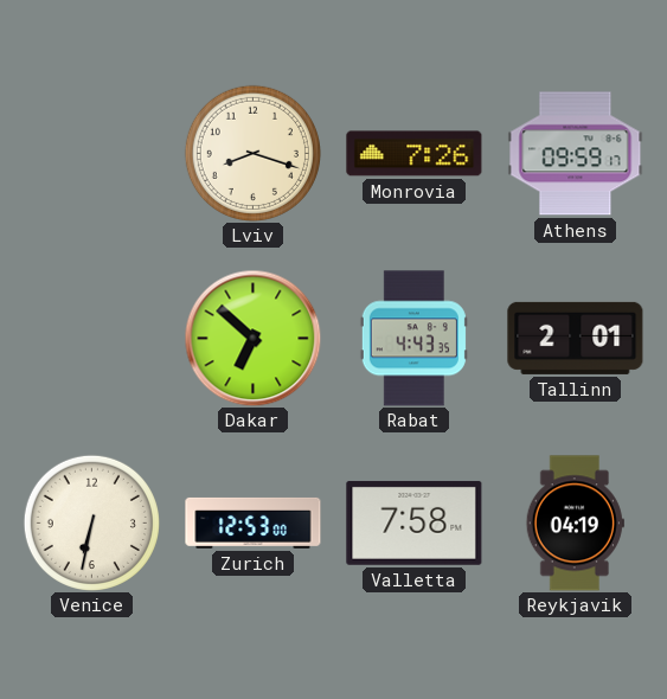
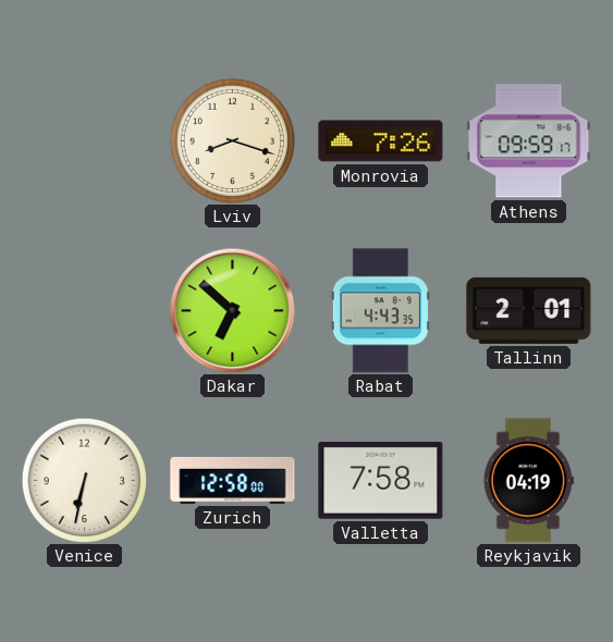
Zurich: 12:53 -> 12:58
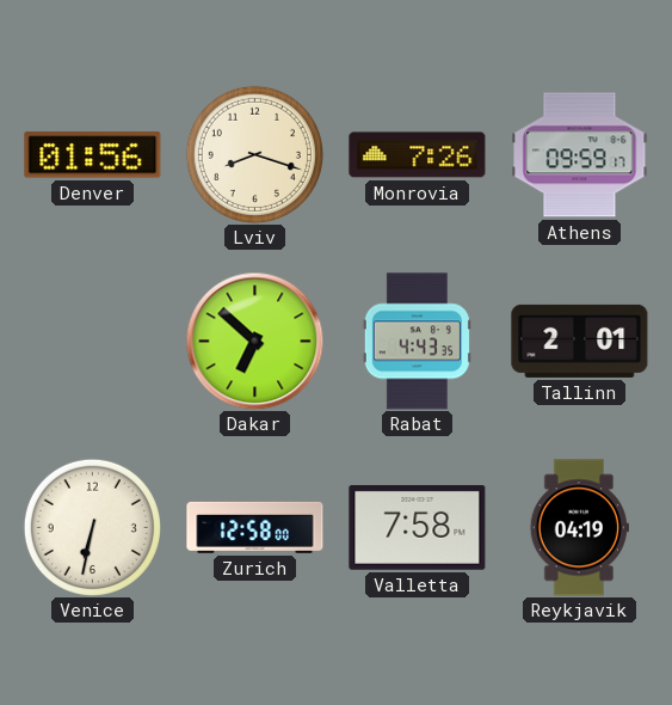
Denver: none -> 01:56
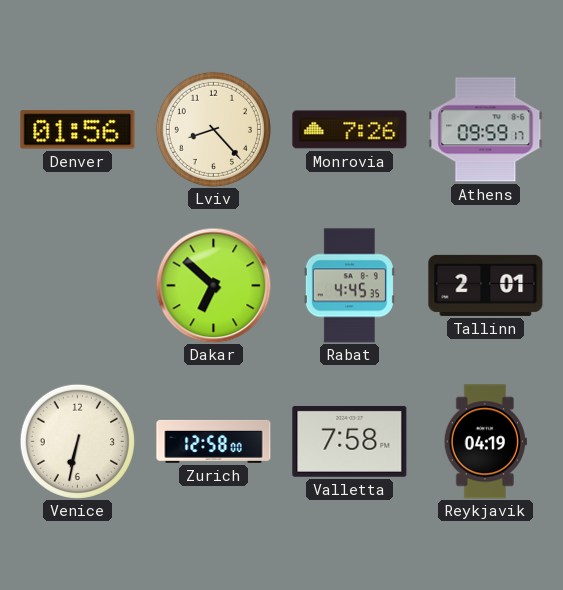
Lviv: 8:18 -> 8:23
Rabat: 4:43 -> 4:45
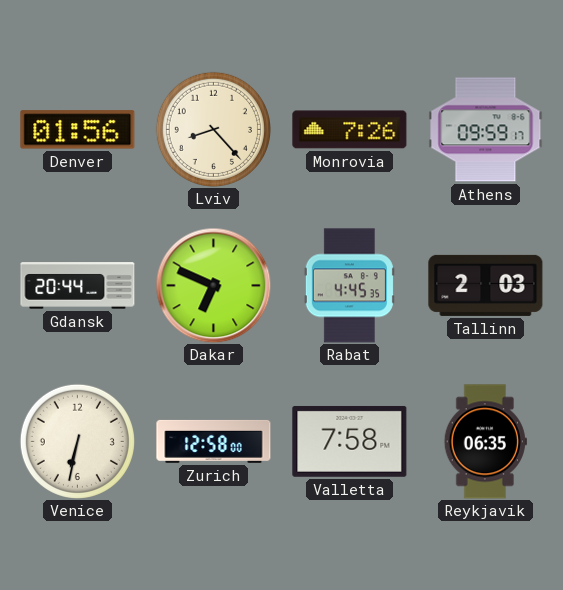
Gdansk: none -> 20:44
Dakar: 6:52 -> 6:49
Tallinn: 2:01 -> 2:03
Reykjavik: 04:19 -> 06:35
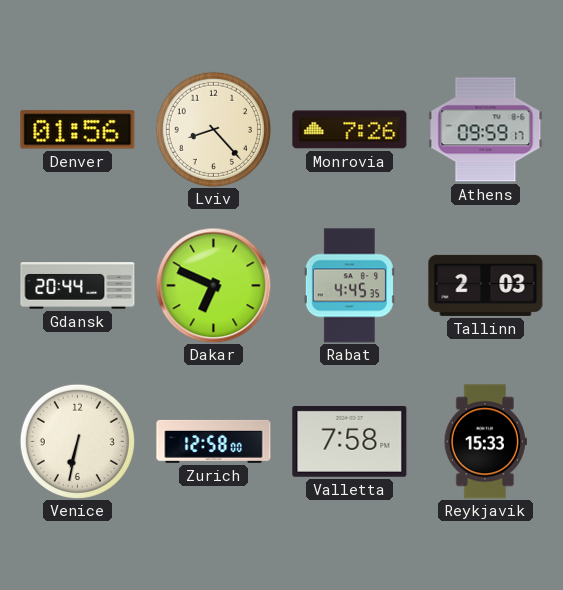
Reykjavik: 06:35 -> 15:33
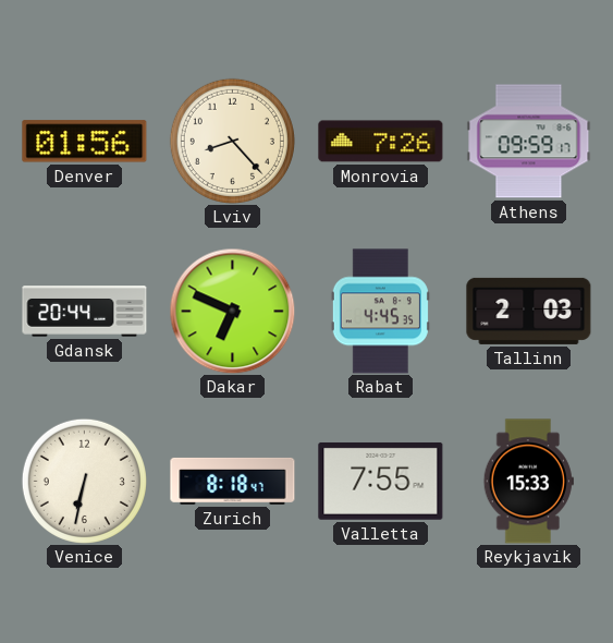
Zurich: 12:58 -> 8:18
Valletta: 7:58 -> 7:55
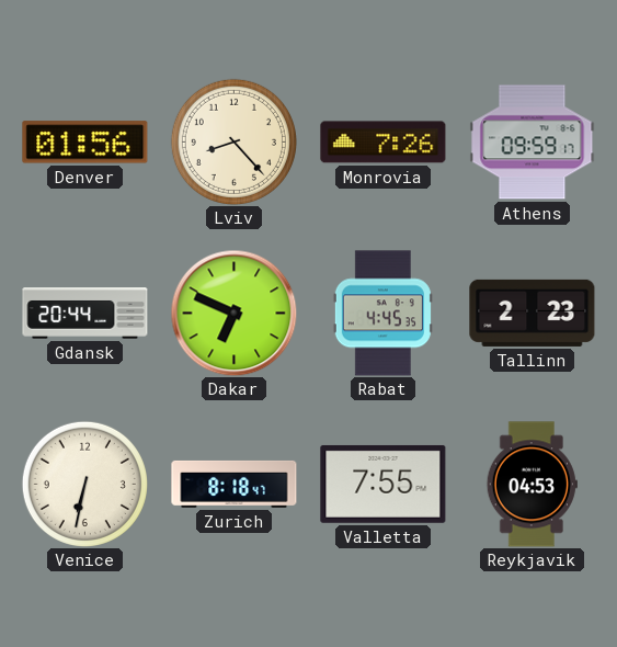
Tallinn: 2:03 -> 2:23
Reykjavik: 15:33 -> 04:53
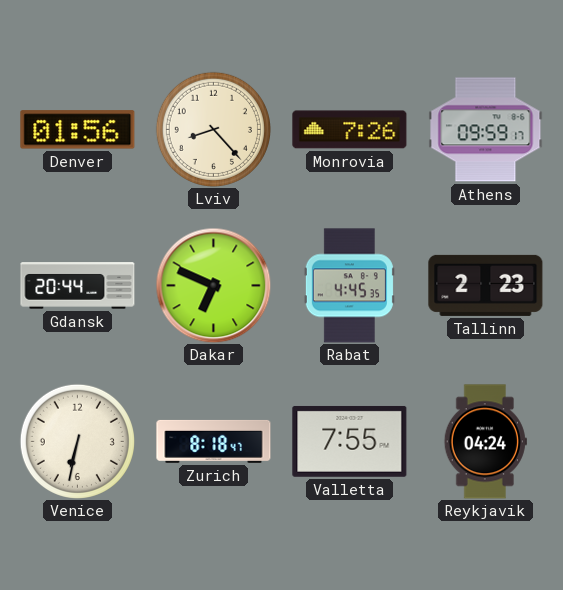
Reykjavik: 04:53 -> 04:24
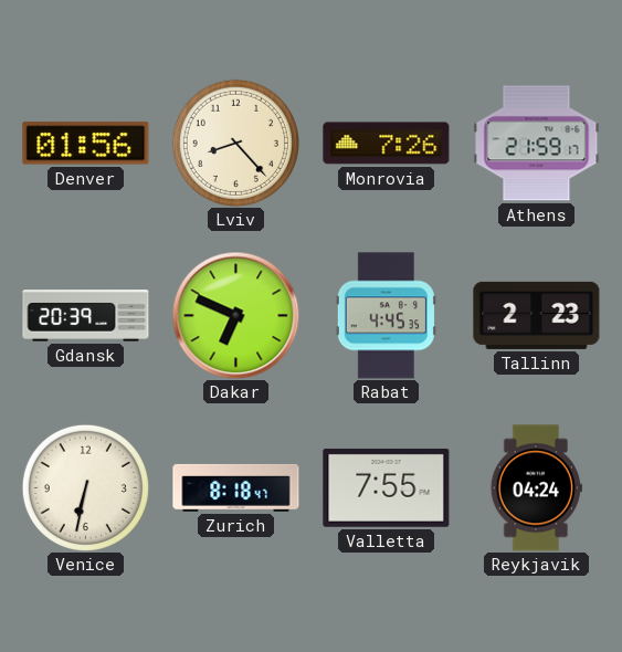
Athens: 09:59 -> 21:59
Gdansk: 20:44 -> 20:39
